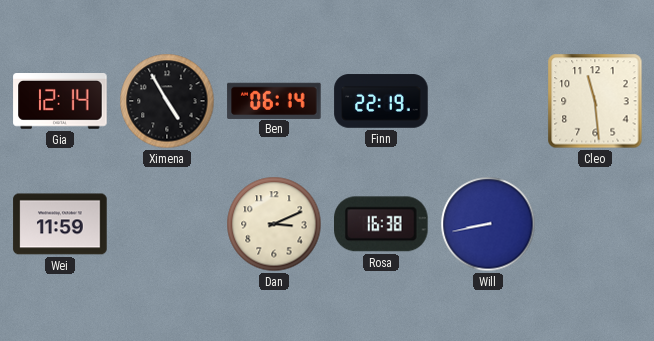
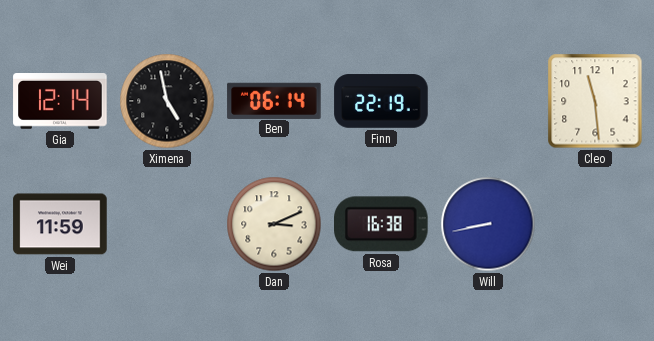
Ximena: 4:55 -> 4:58
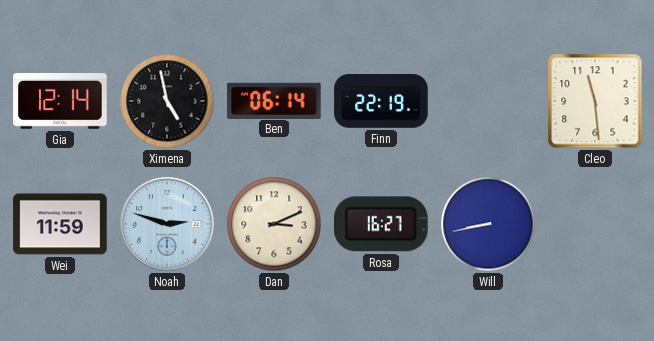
Noah: none -> 2:48
Rosa: 16:38 -> 16:27
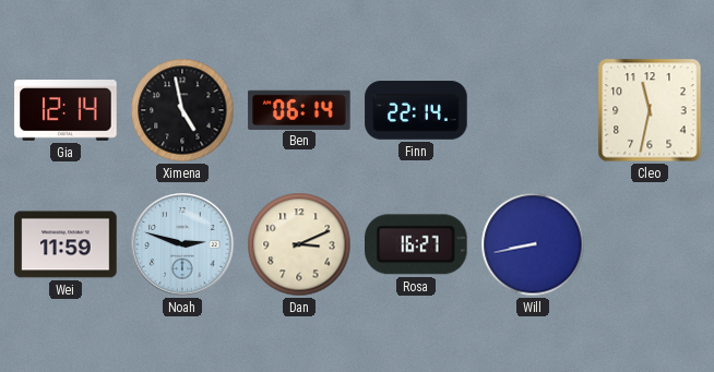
Finn: 22:19 -> 22:14
Cleo: 11:29 -> 11:32
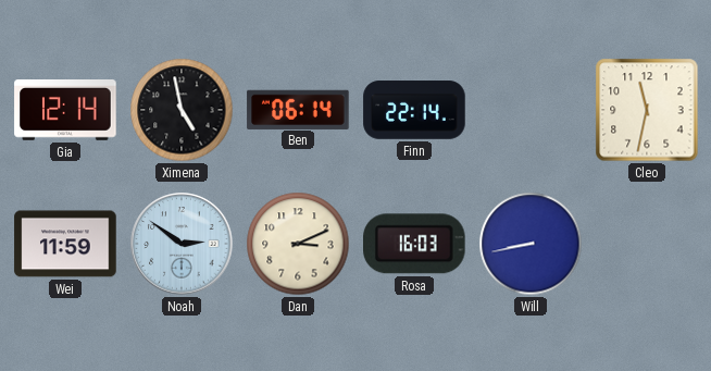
Noah: 2:48 -> 2:51
Rosa: 16:27 -> 16:03
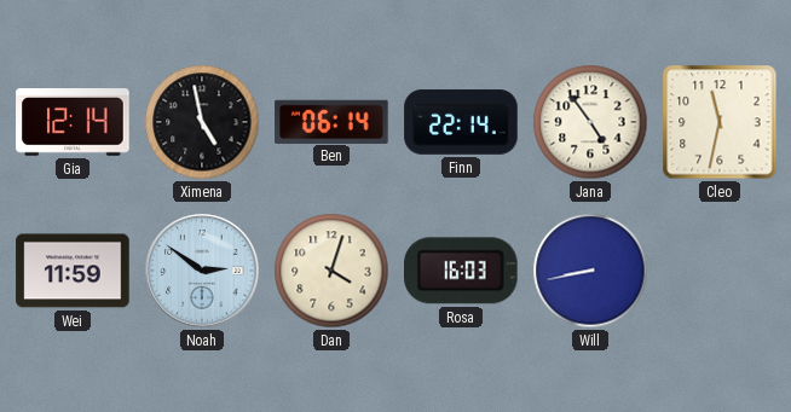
Jana: none -> 4:54
Dan: 3:11 -> 4:03
